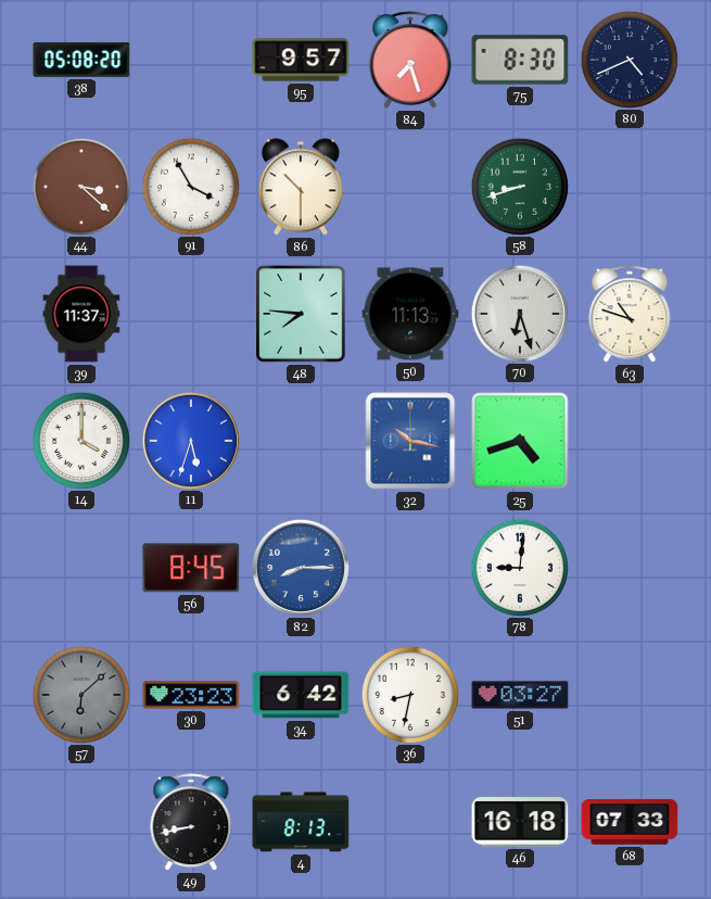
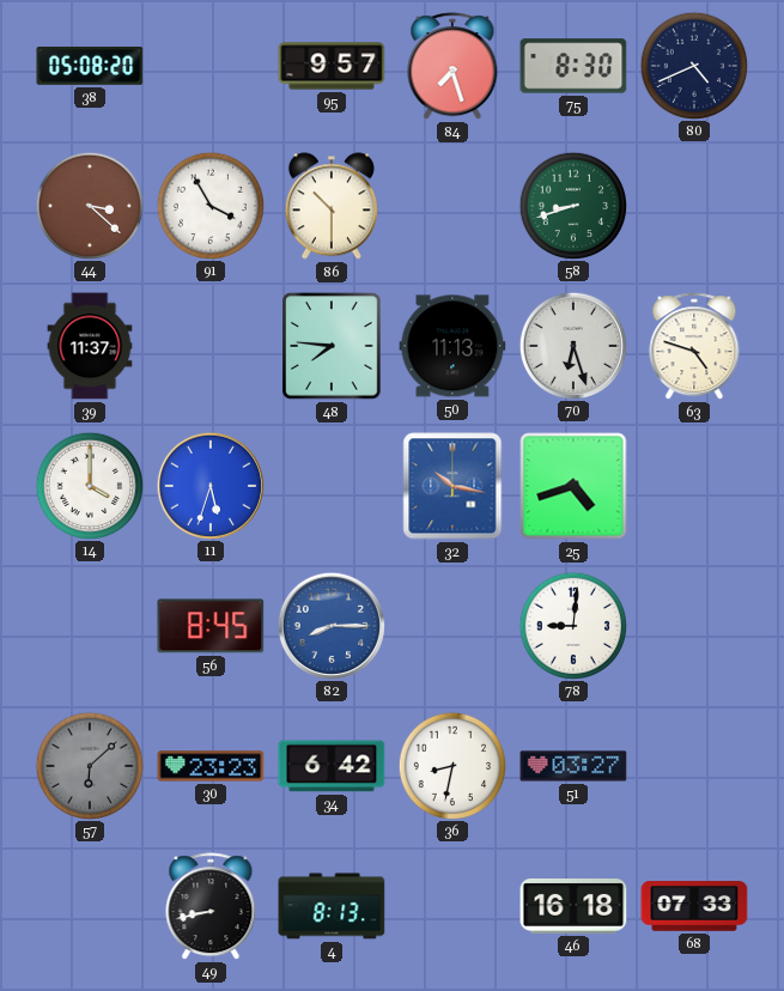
63: 10:48 -> 4:48
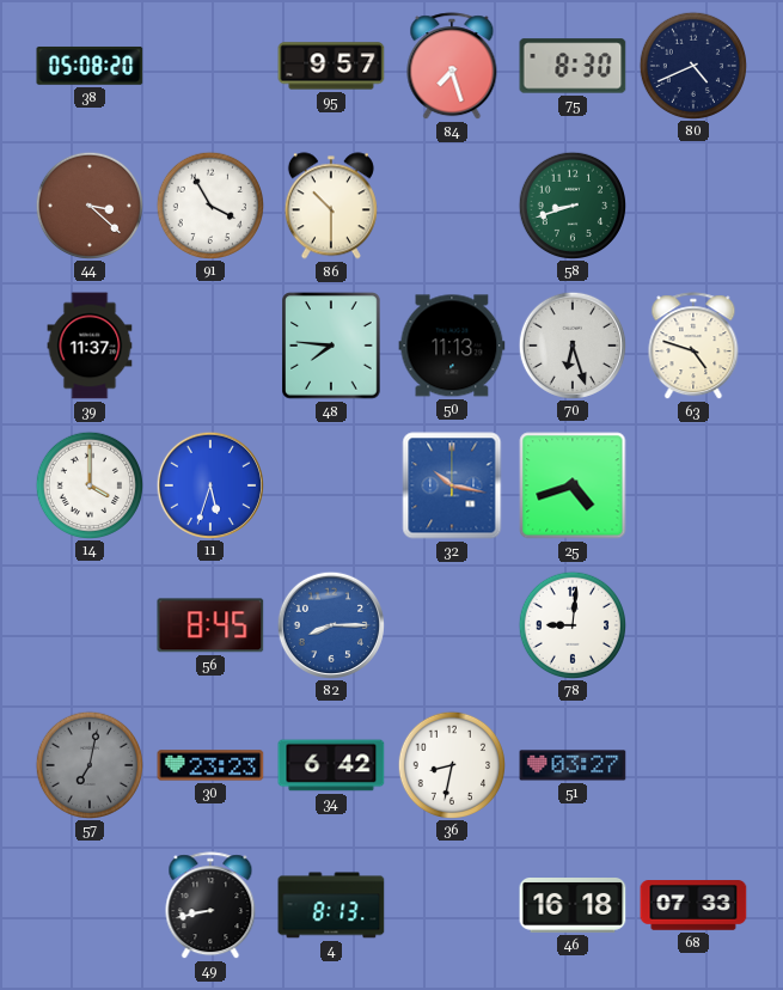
57: 6:08 -> 7:02
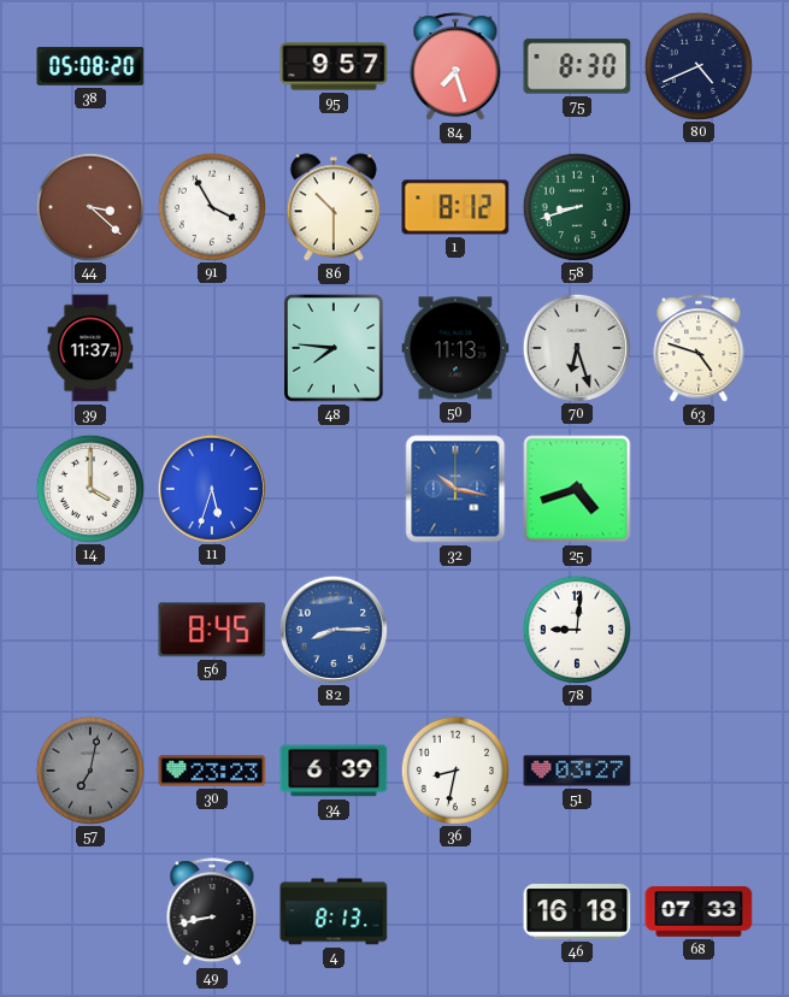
1: none -> 8:12
34: 6:42 -> 6:39
